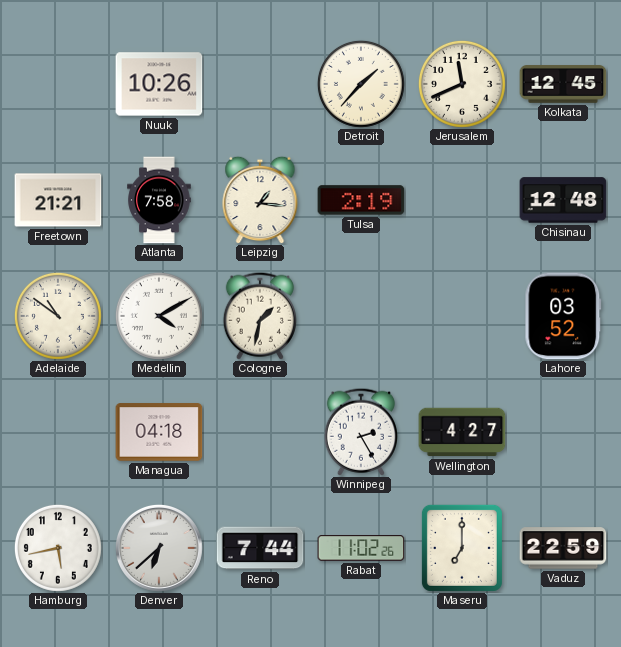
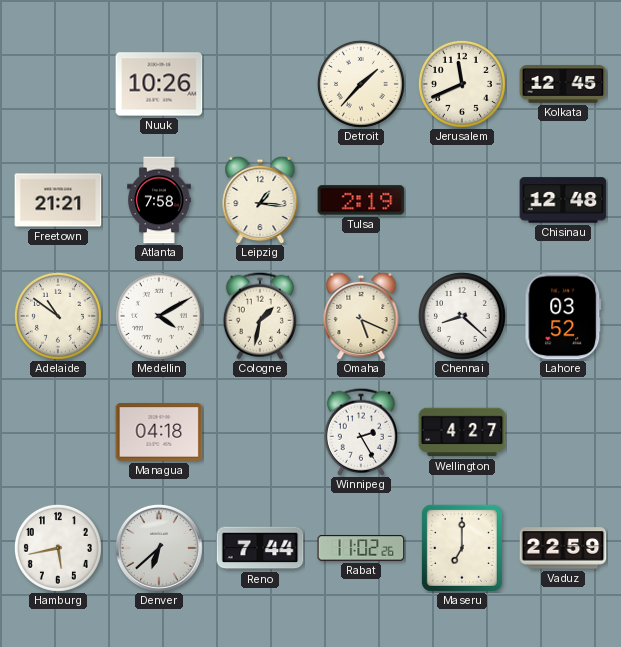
Omaha: none -> 5:19
Chennai: none -> 8:22
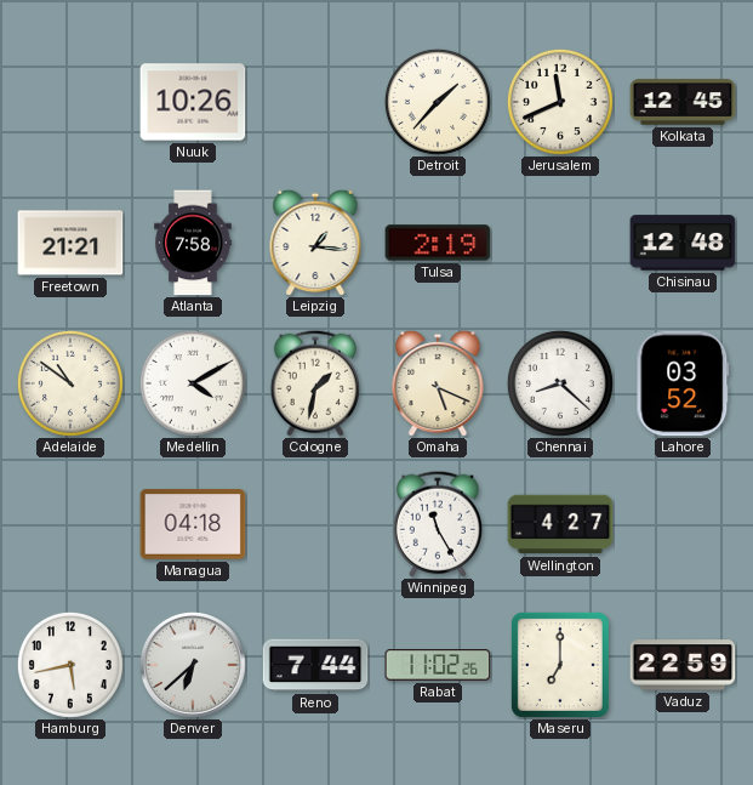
Winnipeg: 2:25 -> 11:25
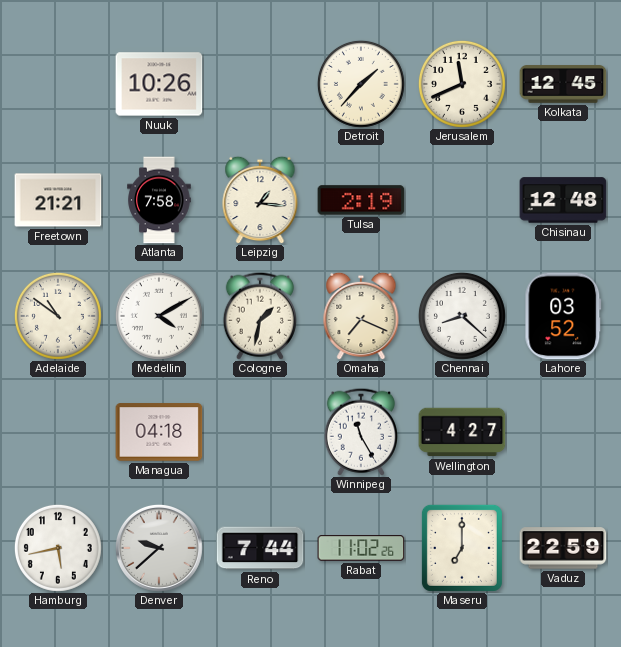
Omaha: 5:19 -> 7:19
Denver: 6:38 -> 9:38
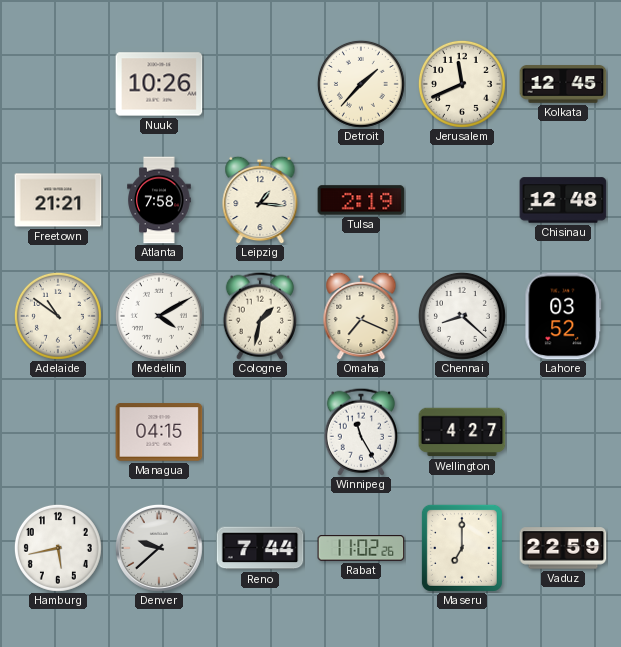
Managua: 04:18 -> 04:15
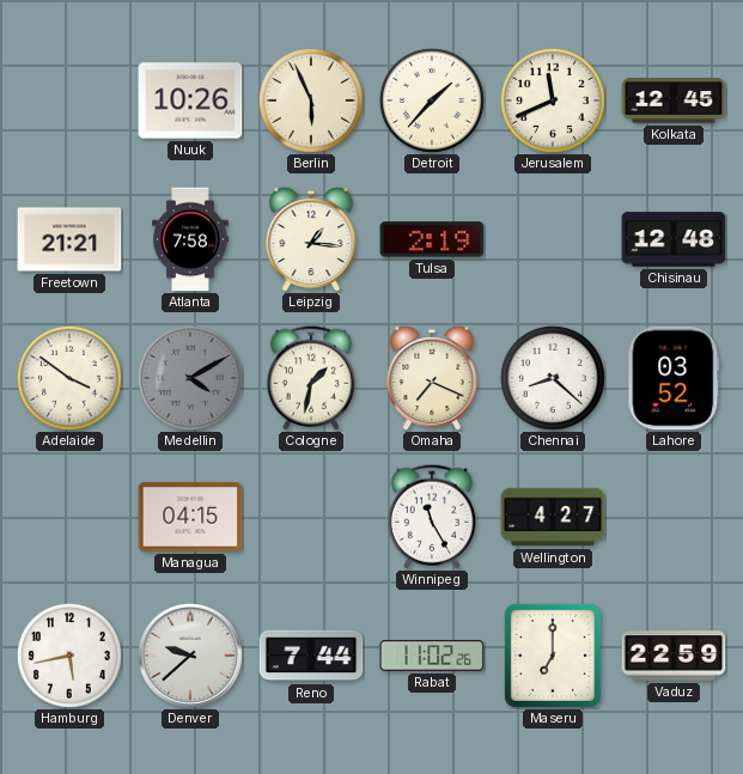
Berlin: none -> 5:56
Adelaide: 10:51 -> 3:51
Medellin dial: white -> grey
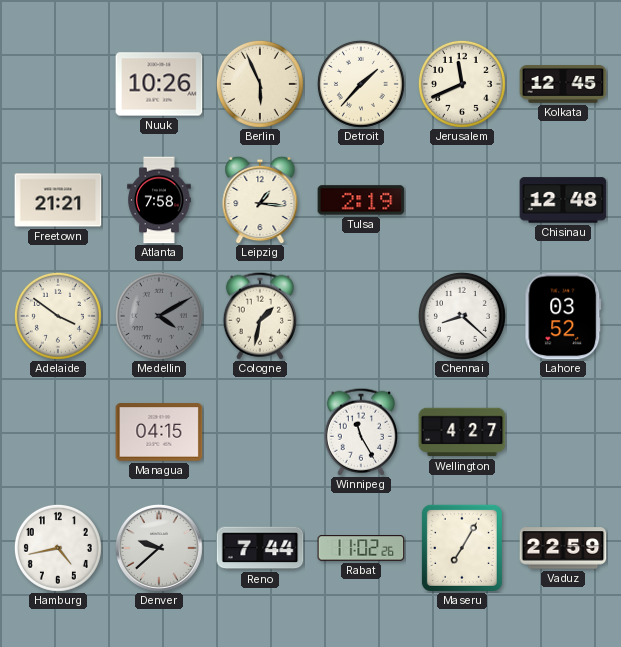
Omaha: 7:19 -> none
Hamburg: 5:43 -> 4:43
Maseru: 7:00 -> 7:05
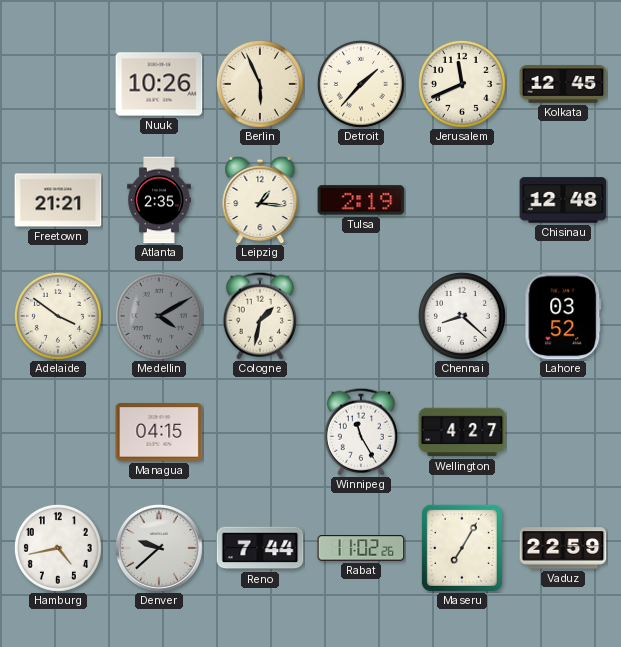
Atlanta: 7:58 -> 2:35
